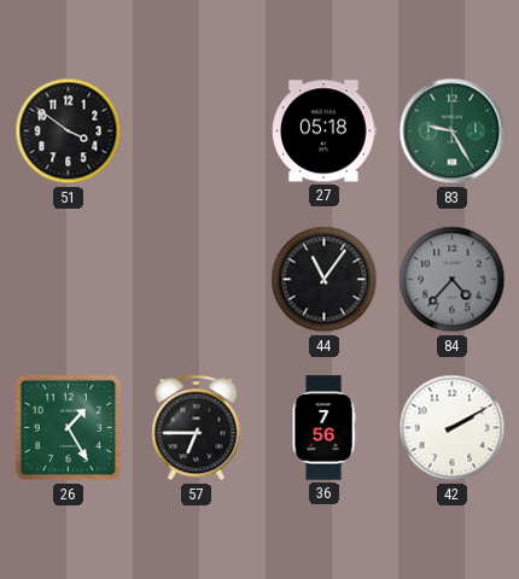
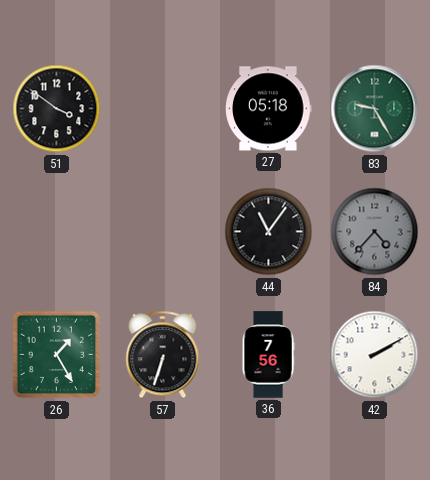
57: 6:45 -> 6:33
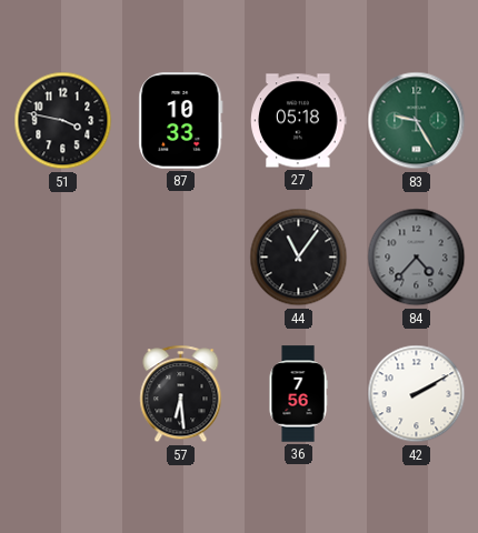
51: 3:51 -> 3:47
87: none -> 10:33
26: 1:25 -> none
57: 6:33 -> 6:29
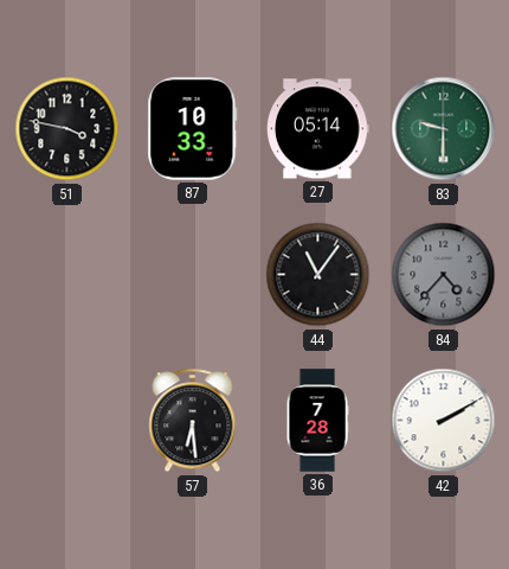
27: 05:18 -> 05:14
83: 9:25 -> 9:30
36: 7:56 -> 7:28
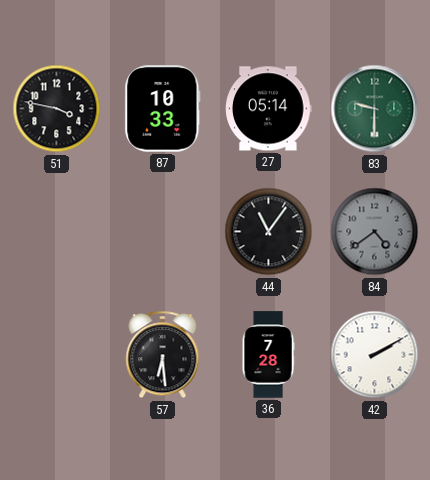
84: 4:37 -> 4:39
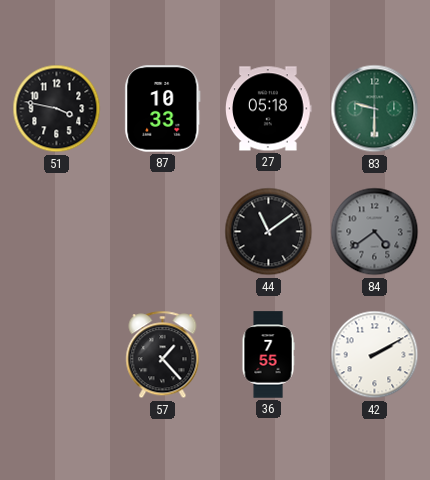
27: 05:14 -> 05:18
44: 11:06 -> 11:09
57: 6:29 -> 1:23
36: 7:28 -> 7:55
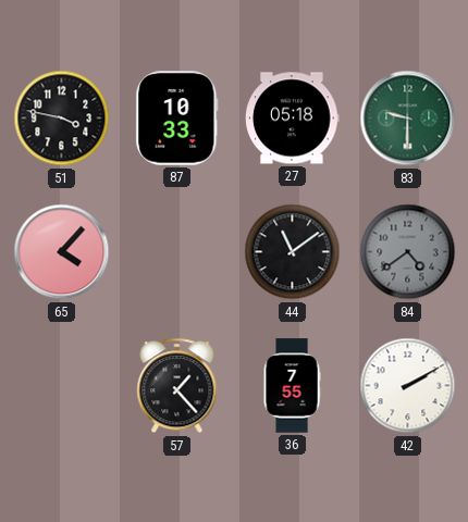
65: none -> 4:07
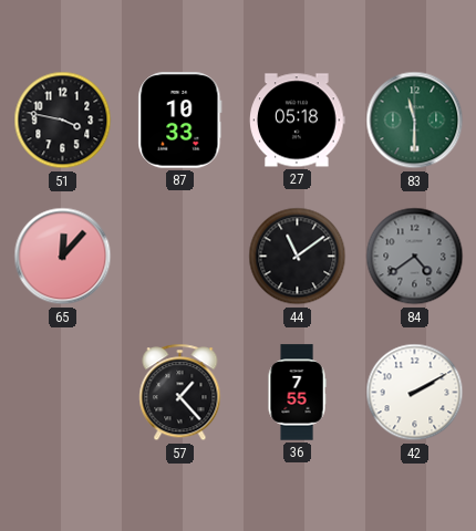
83: 9:30 -> 11:30
65: 4:07 -> 12:07
